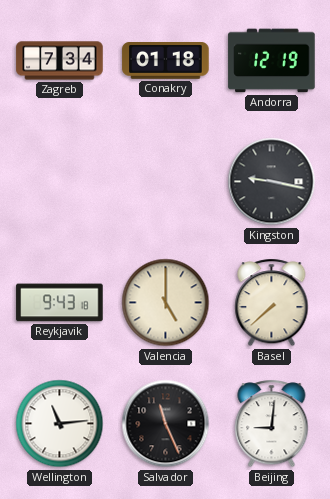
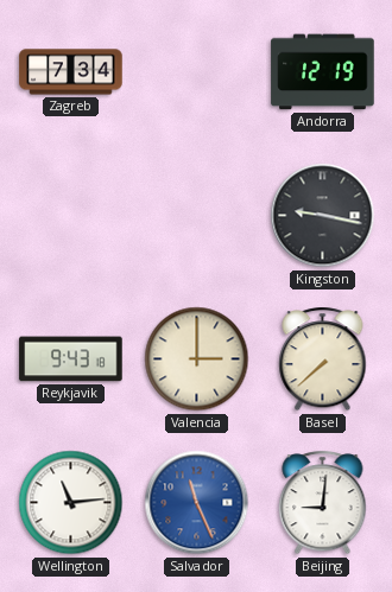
Conakry: 01:18 -> none
Valencia: 5:00 -> 3:00
Salvador dial: black -> blue
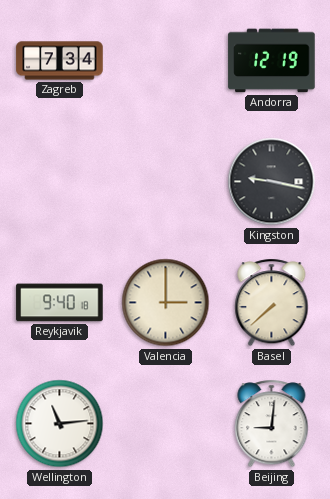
Reykjavik: 9:43 -> 9:40
Salvador: 11:26 -> none
